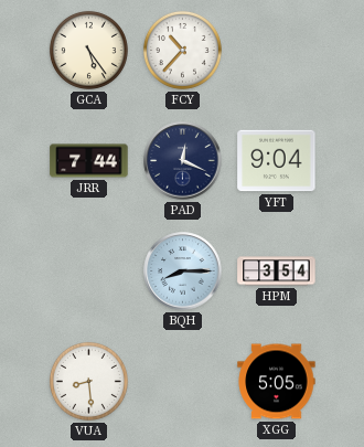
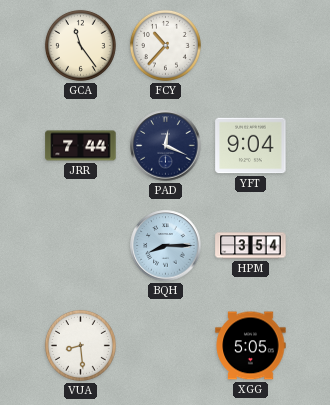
GCA: 5:24 -> 11:24
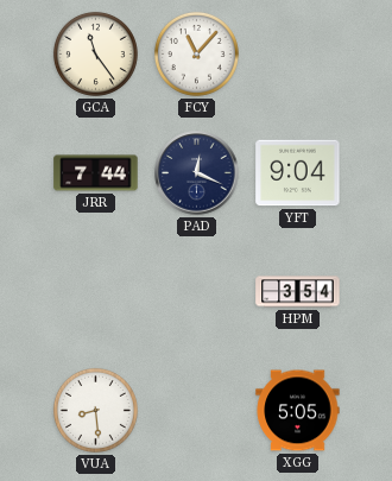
FCY: 10:37 -> 11:07
BQH: 8:15 -> none
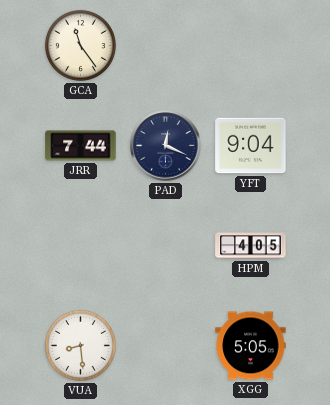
FCY: 11:07 -> none
HPM: 3:54 -> 4:05
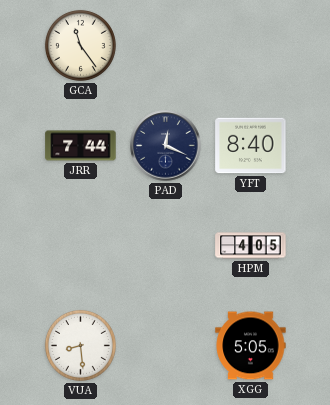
YFT: 9:04 -> 8:40
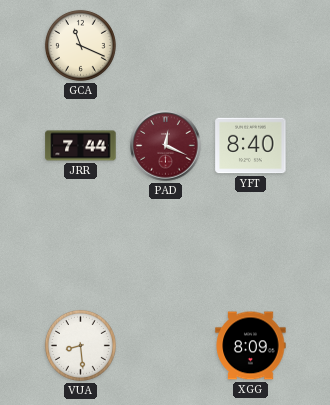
GCA: 11:24 -> 11:19
PAD dial: navy -> burgundy
HPM: 4:05 -> none
XGG: 5:05 -> 8:09
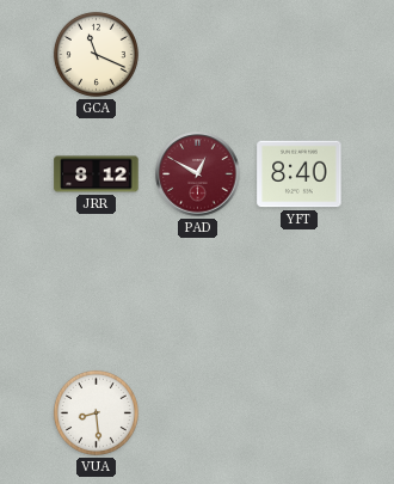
JRR: 7:44 -> 8:12
PAD: 12:19 -> 12:50
XGG: 8:09 -> none
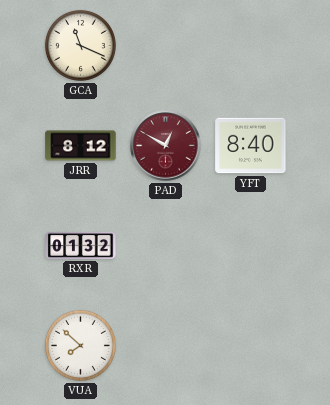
RXR: none -> 01:32
VUA: 8:29 -> 7:52
